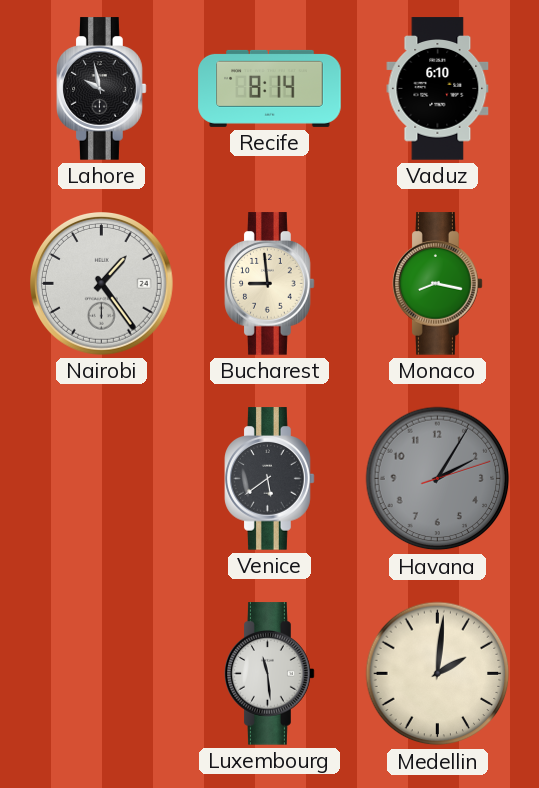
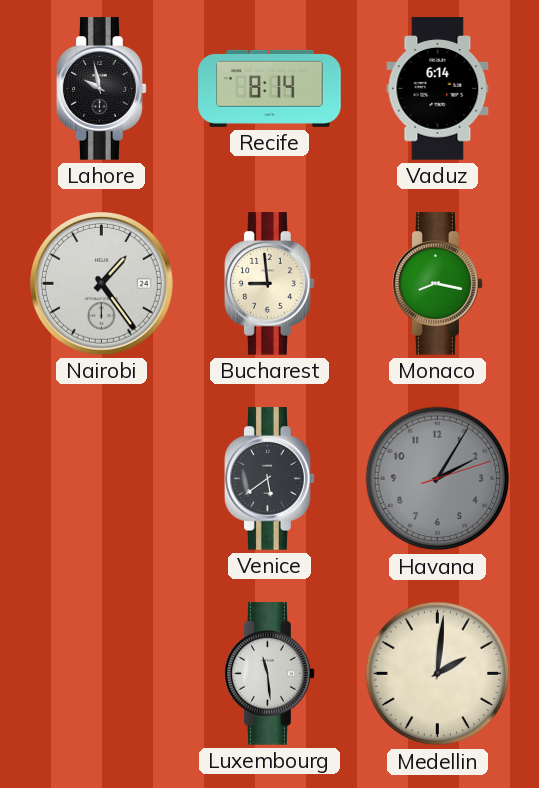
Vaduz: 6:10 -> 6:14
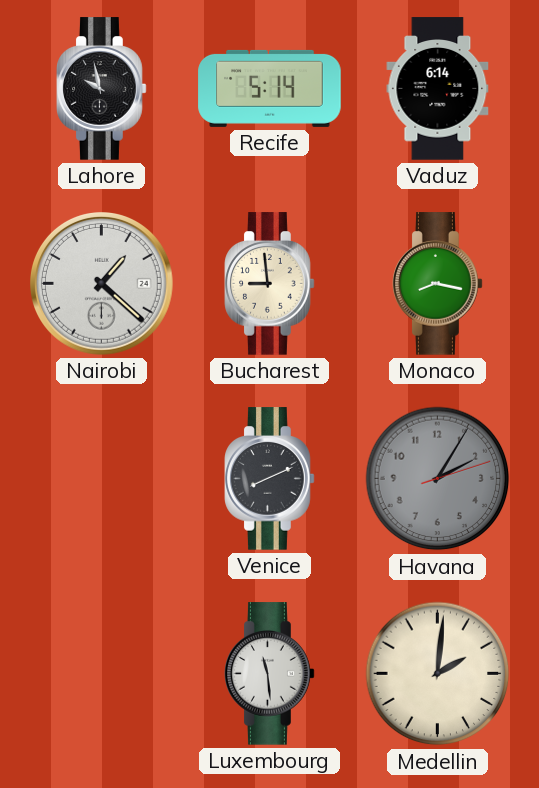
Recife: 8:14 -> 5:14
Nairobi: 1:24 -> 1:22
Venice: 5:39 -> 8:11
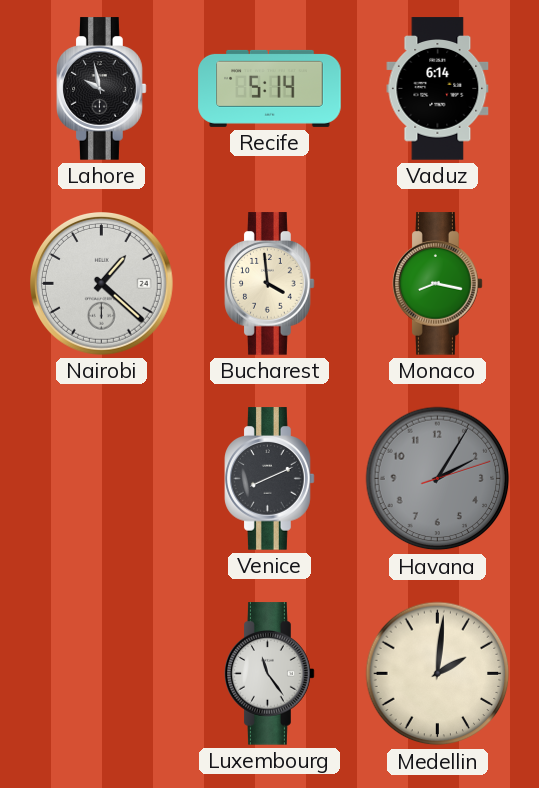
Bucharest: 8:59 -> 3:59
Luxembourg: 11:29 -> 11:24
